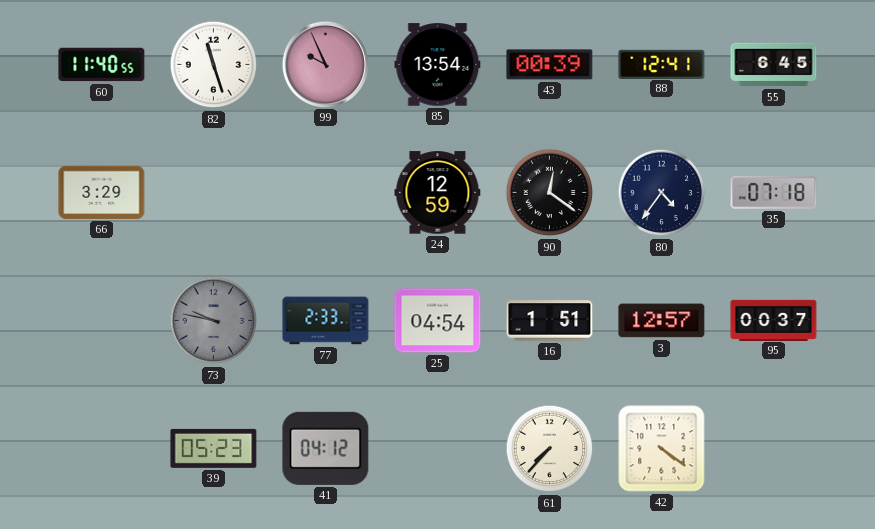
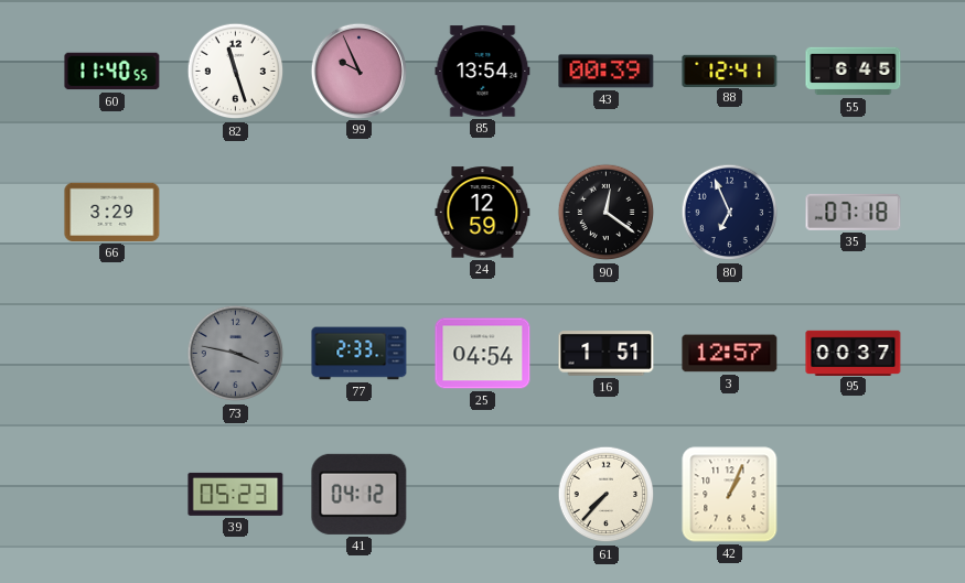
80: 4:36 -> 6:56
73: 9:47 -> 3:47
42: 4:21 -> 1:04
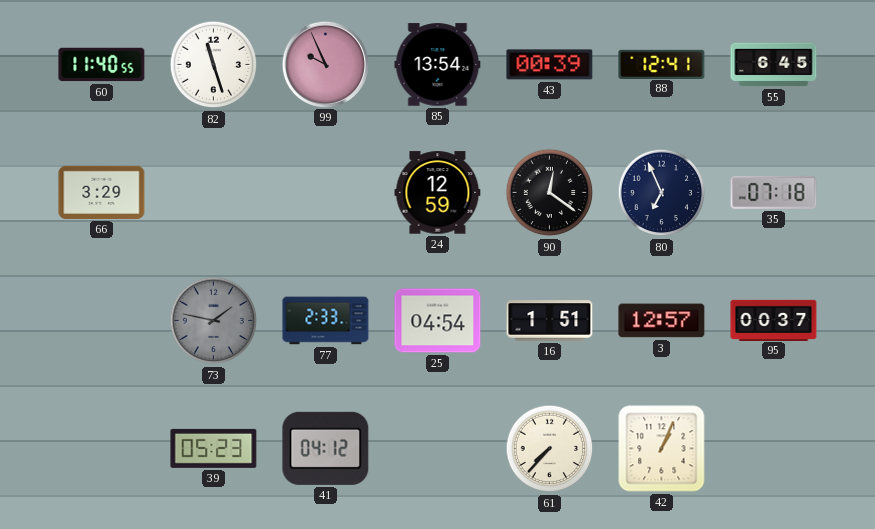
73: 3:47 -> 1:47
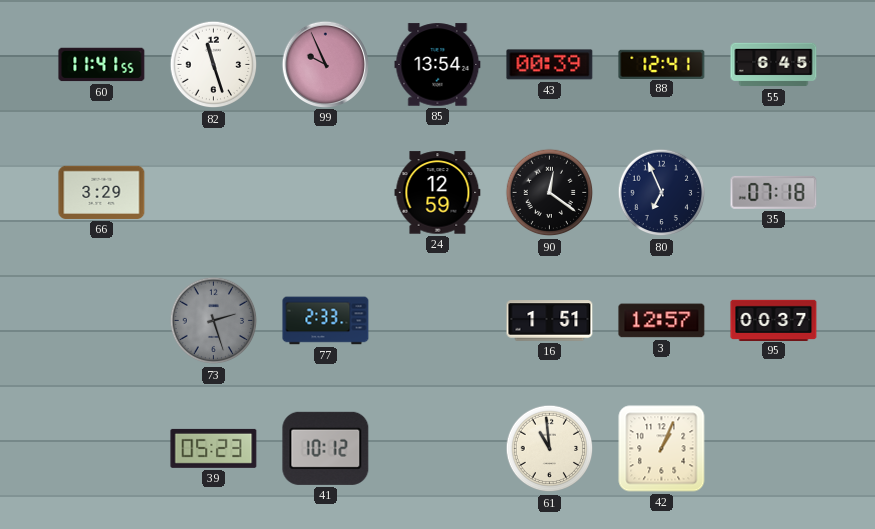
60: 11:40 -> 11:41
73: 1:47 -> 2:27
25: 04:54 -> none
41: 04:12 -> 10:12
61: 7:37 -> 10:59
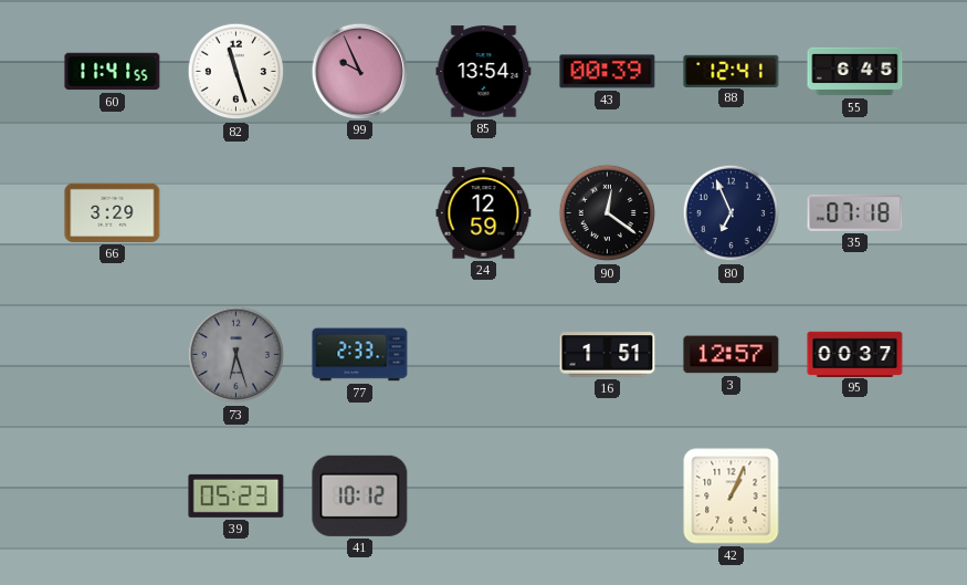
73: 2:27 -> 6:27
61: 10:59 -> none
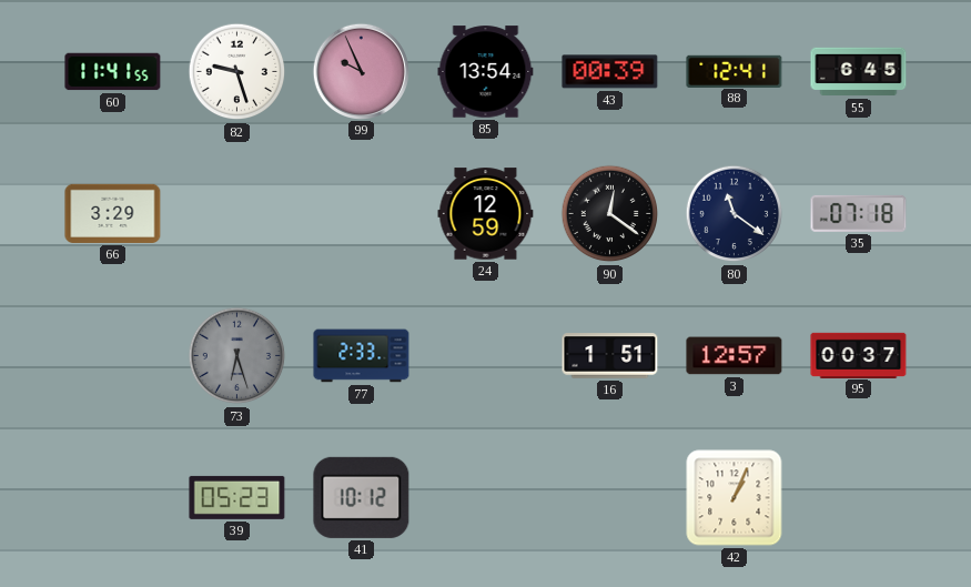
82: 11:27 -> 9:27
80: 6:56 -> 11:21
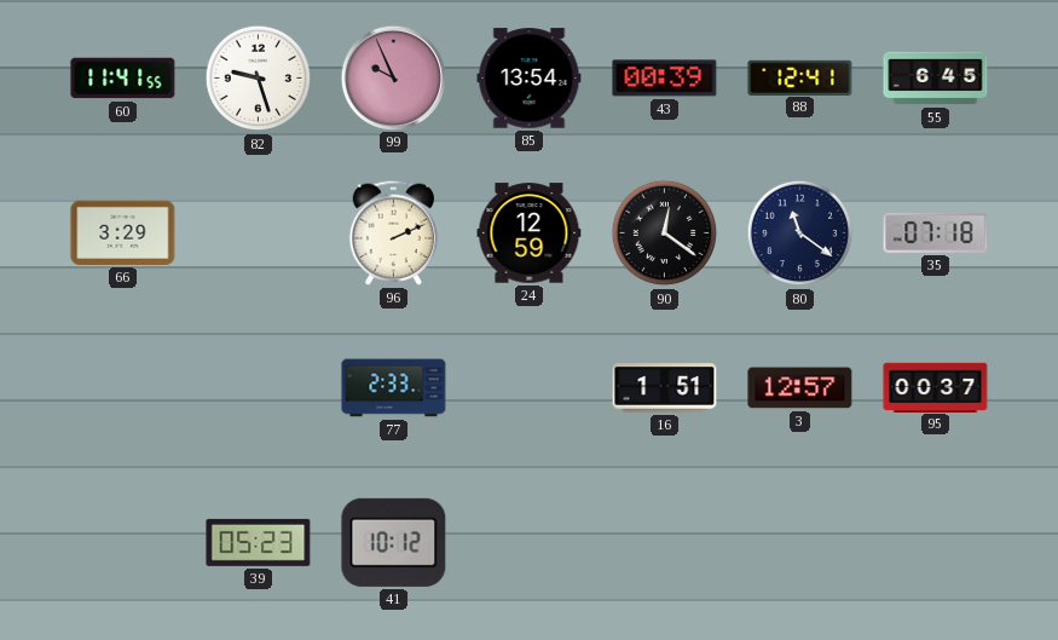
96: none -> 2:11
73: 6:27 -> none
42: 1:04 -> none
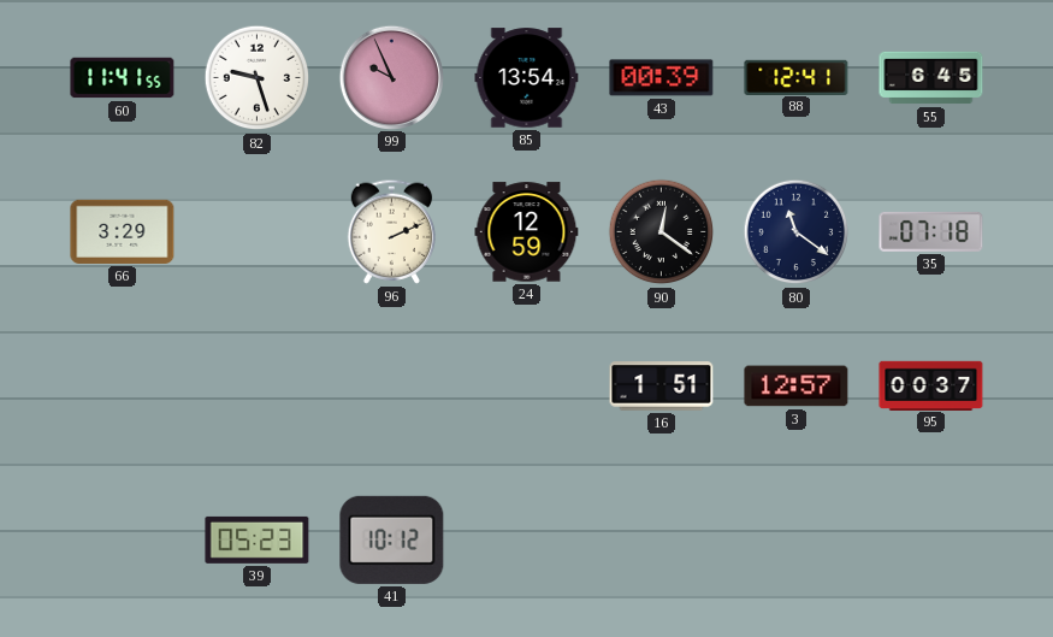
77: 2:33 -> none
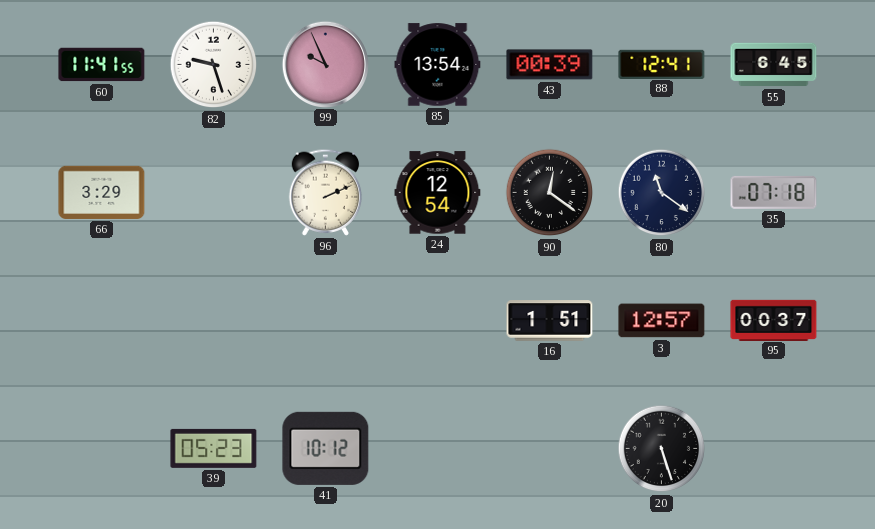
24: 12:59 -> 12:54
20: none -> 5:27
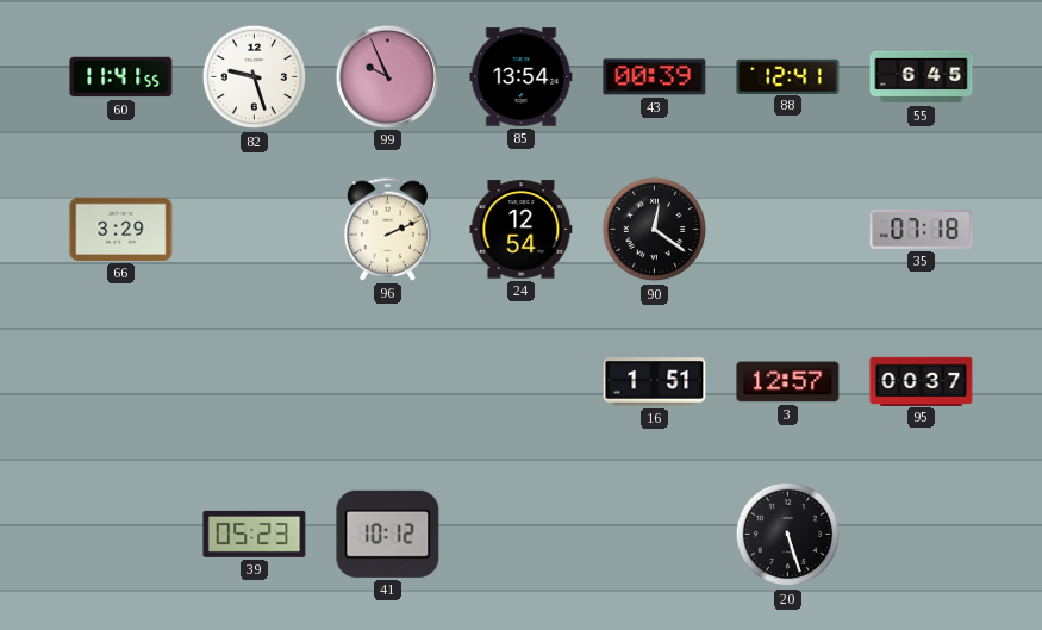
80: 11:21 -> none
